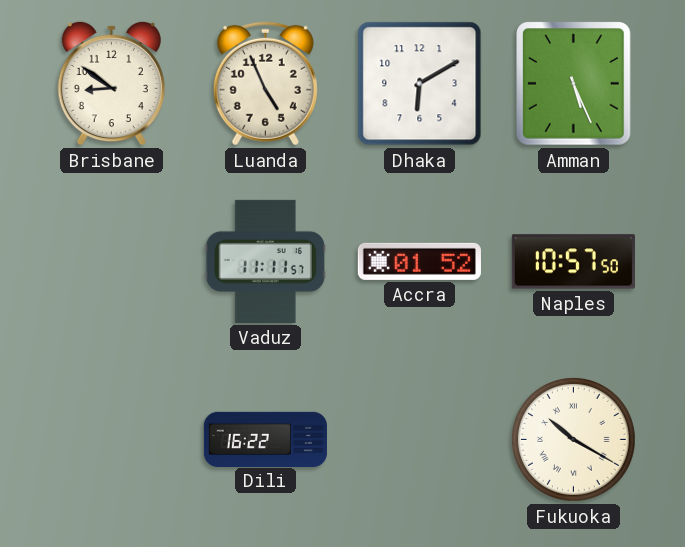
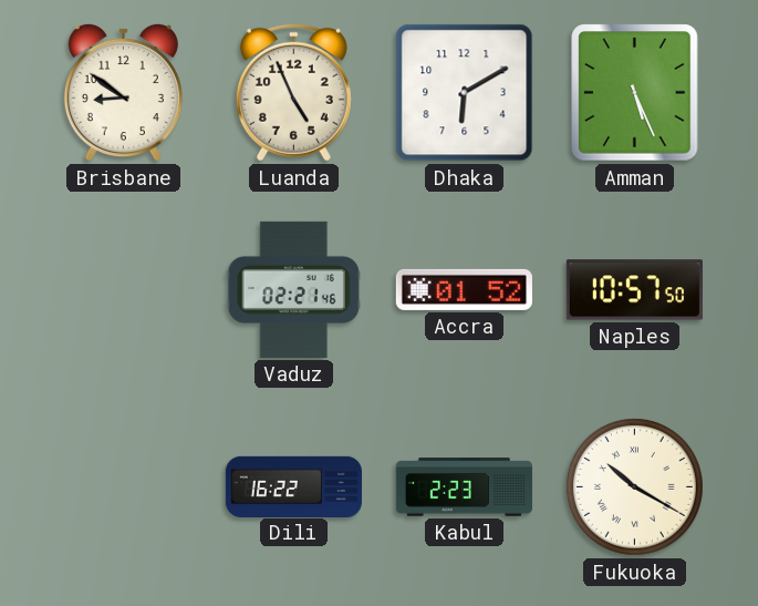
Vaduz: 11:11 -> 02:21
Kabul: none -> 2:23
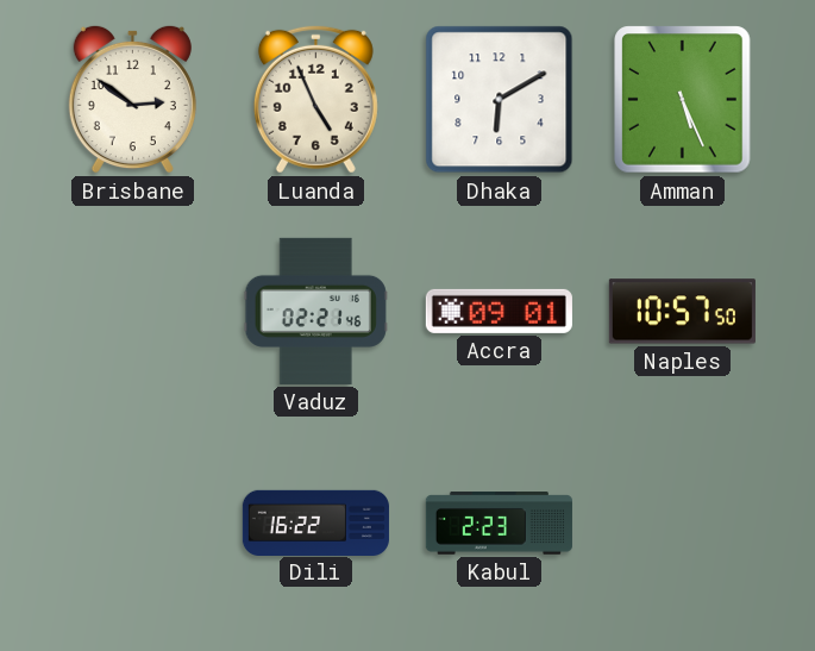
Brisbane: 8:51 -> 2:51
Accra: 01:52 -> 09:01
Fukuoka: 10:20 -> none
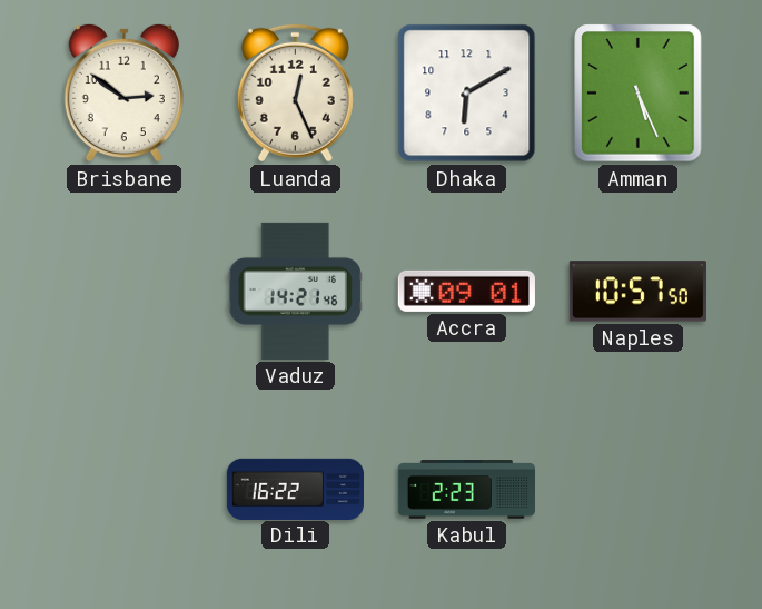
Luanda: 4:56 -> 12:26
Vaduz: 02:21 -> 14:21
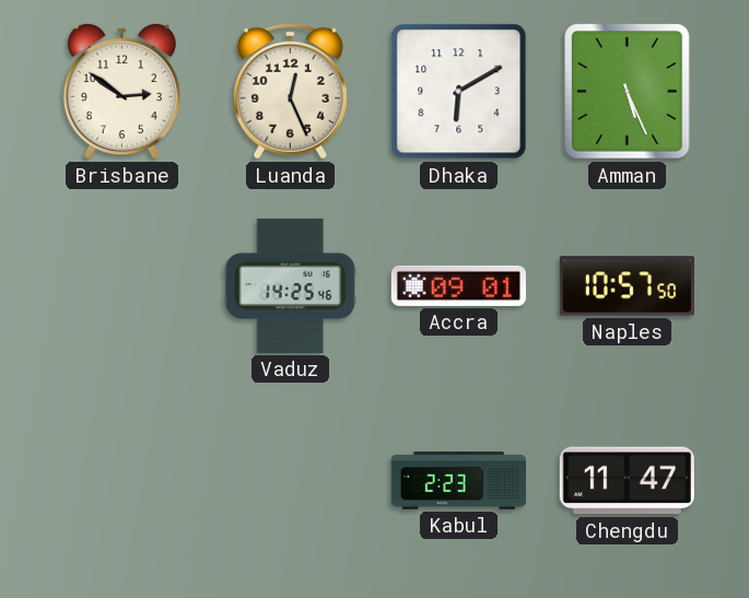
Vaduz: 14:21 -> 14:25
Dili: 16:22 -> none
Chengdu: none -> 11:47
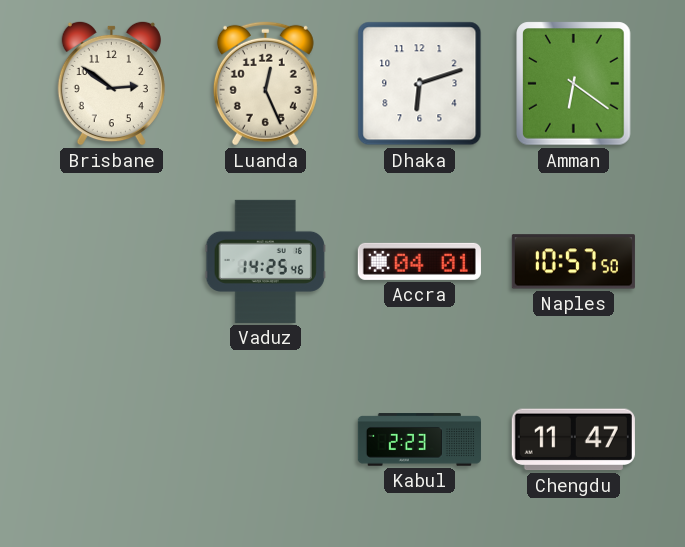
Dhaka: 6:10 -> 6:12
Amman: 5:26 -> 6:21
Accra: 09:01 -> 04:01
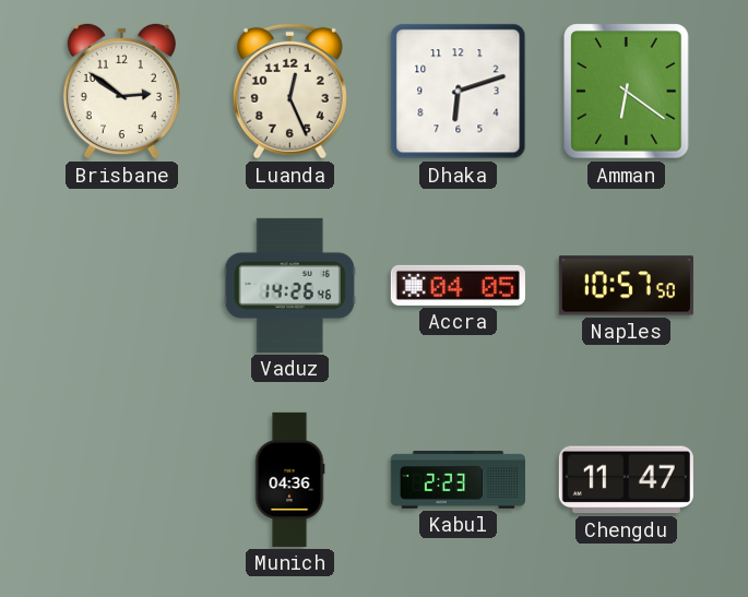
Vaduz: 14:25 -> 14:26
Accra: 04:01 -> 04:05
Munich: none -> 04:36
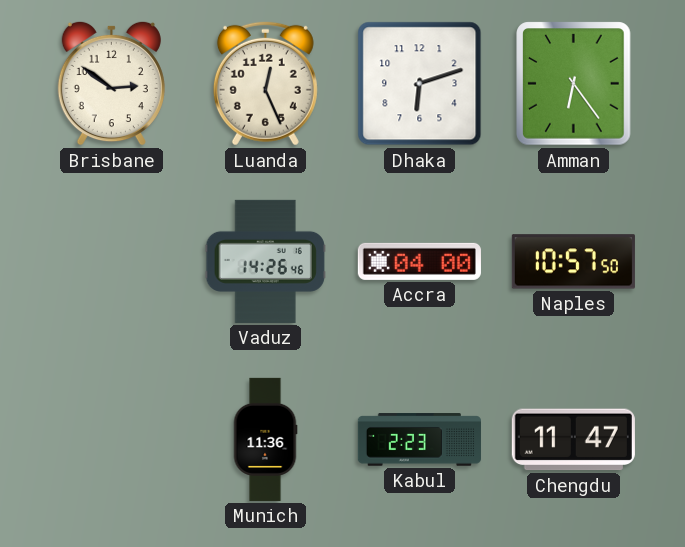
Amman: 6:21 -> 6:24
Accra: 04:05 -> 04:00
Munich: 04:36 -> 11:36
